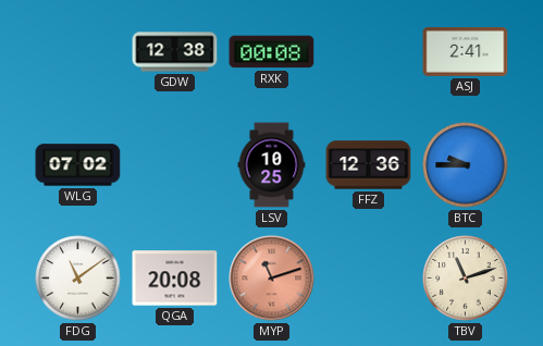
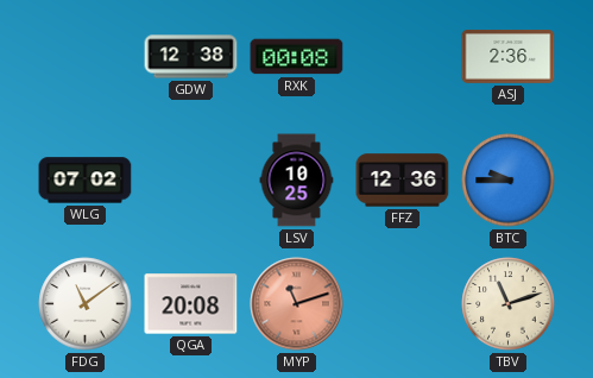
ASJ: 2:41 -> 2:36
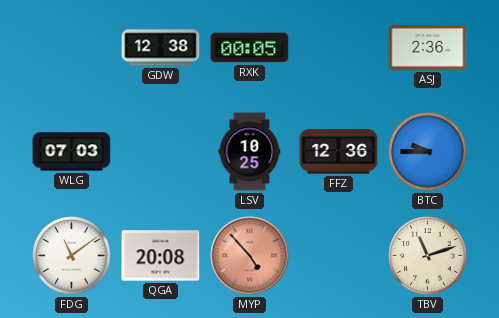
RXK: 00:08 -> 00:05
WLG: 07:02 -> 07:03
MYP: 11:12 -> 4:53
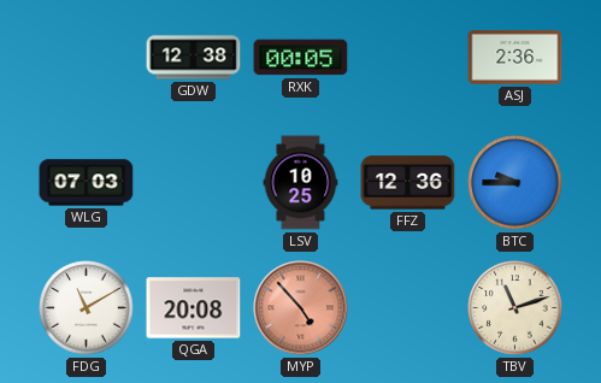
FDG: 11:09 -> 11:10
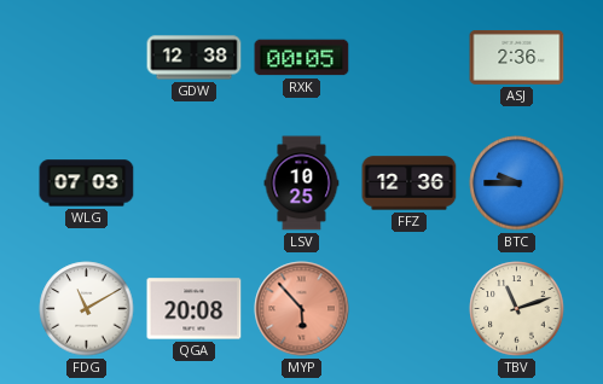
MYP: 4:53 -> 5:53
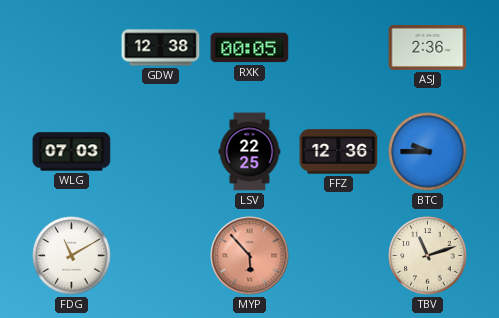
LSV: 10:25 -> 22:25
QGA: 20:08 -> none
